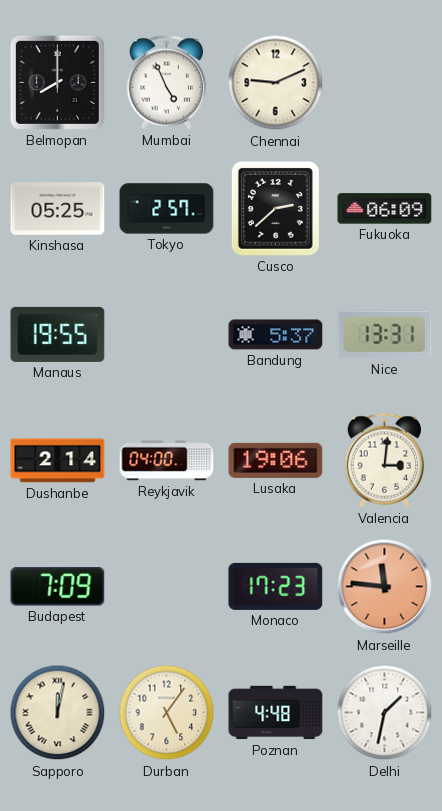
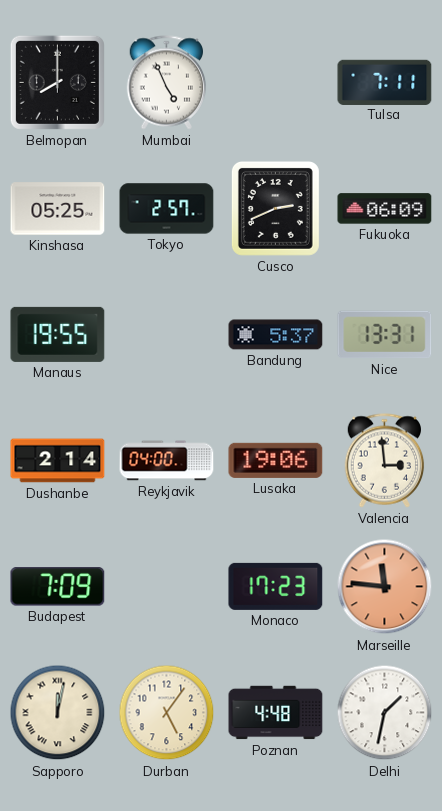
Chennai: 9:11 -> none
Tulsa: none -> 7:11
Cusco: 2:38 -> 2:41
Valencia: 3:01 -> 2:59
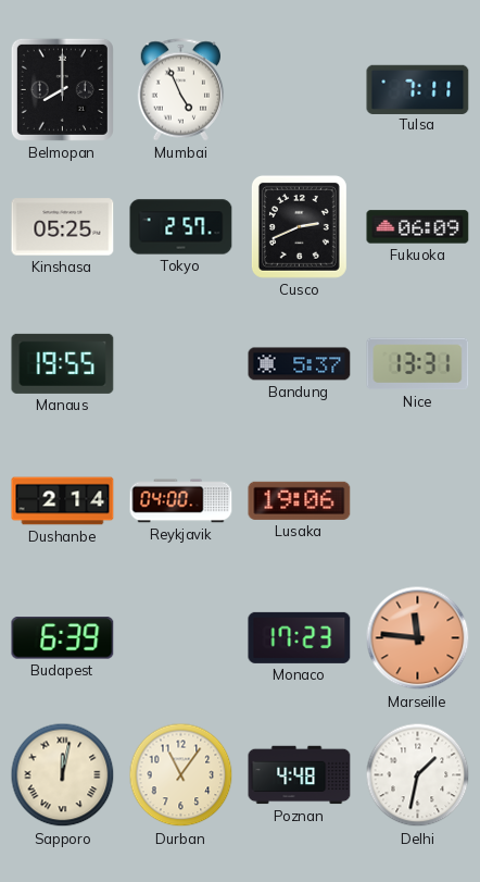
Valencia: 2:59 -> none
Budapest: 7:09 -> 6:39
Durban: 5:06 -> 11:06
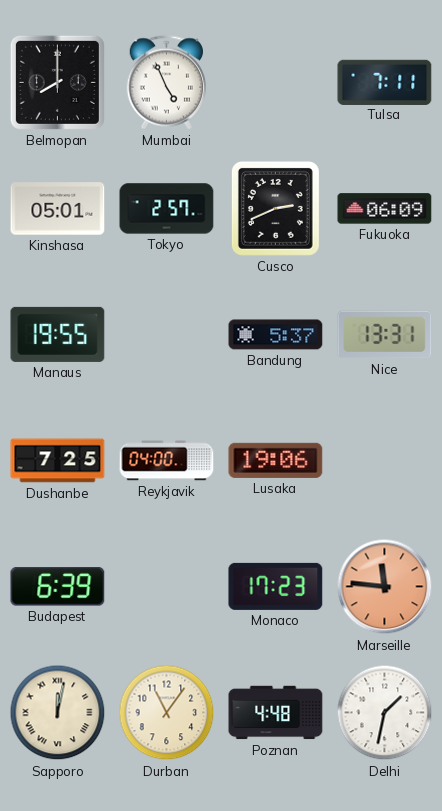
Kinshasa: 05:25 -> 05:01
Dushanbe: 2:14 -> 7:25
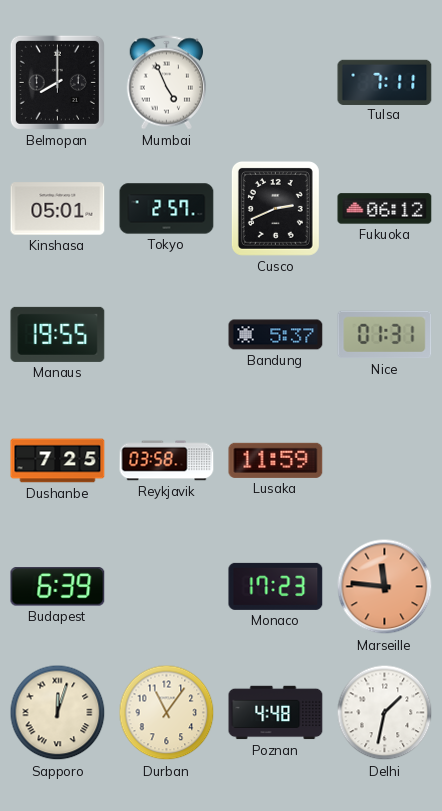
Fukuoka: 06:09 -> 06:12
Nice: 13:31 -> 01:31
Reykjavik: 04:00 -> 03:58
Lusaka: 19:06 -> 11:59
Sapporo: 12:02 -> 12:03
